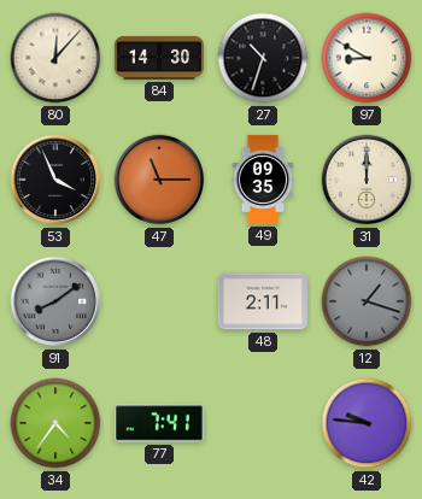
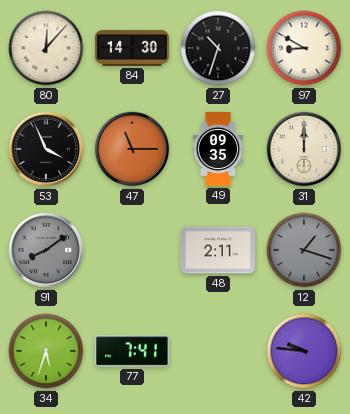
34: 4:36 -> 5:33
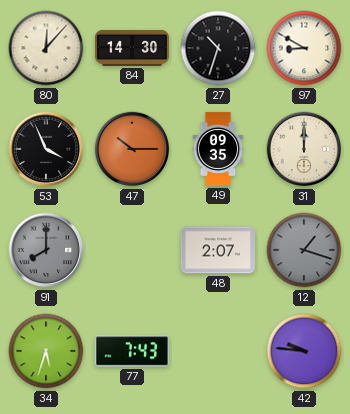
47: 11:15 -> 10:15
91: 8:09 -> 8:00
48: 2:11 -> 2:07
77: 7:41 -> 7:43
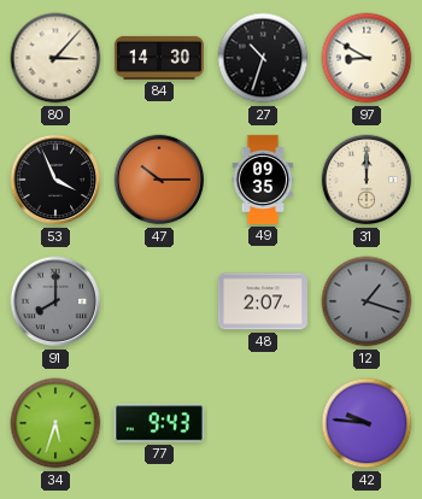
80: 12:07 -> 3:07
77: 7:43 -> 9:43
